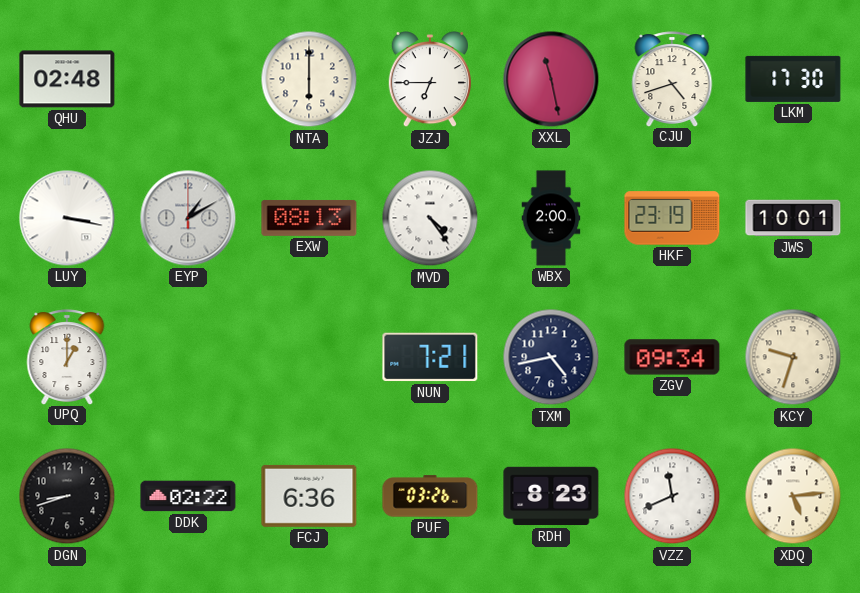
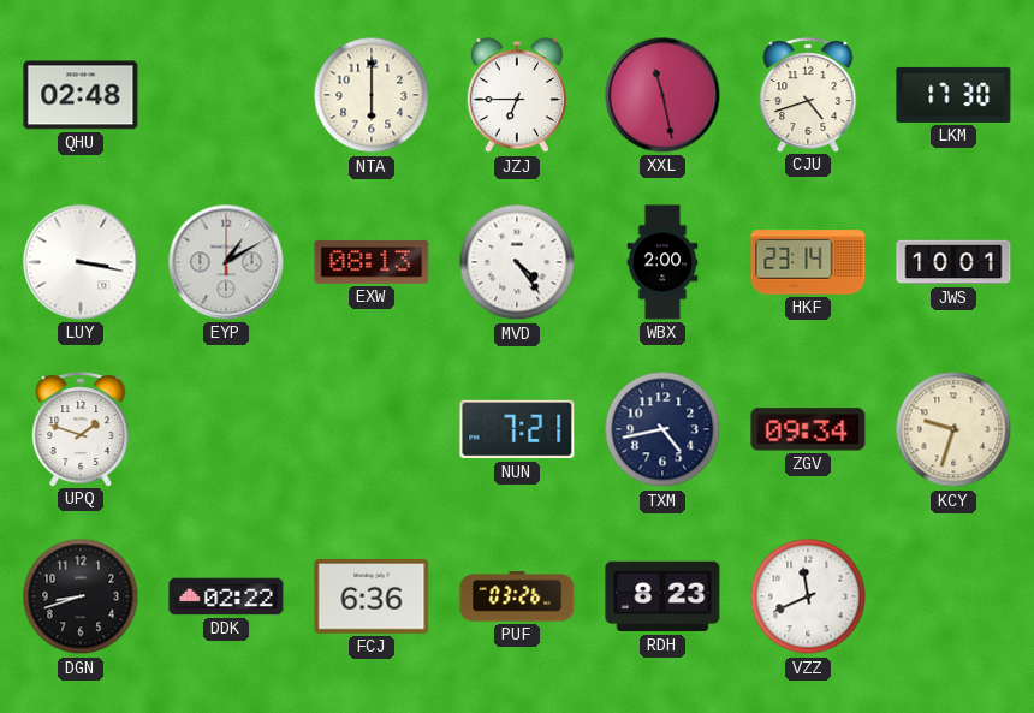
HKF: 23:19 -> 23:14
UPQ: 1:00 -> 1:48
XDQ: 5:14 -> none
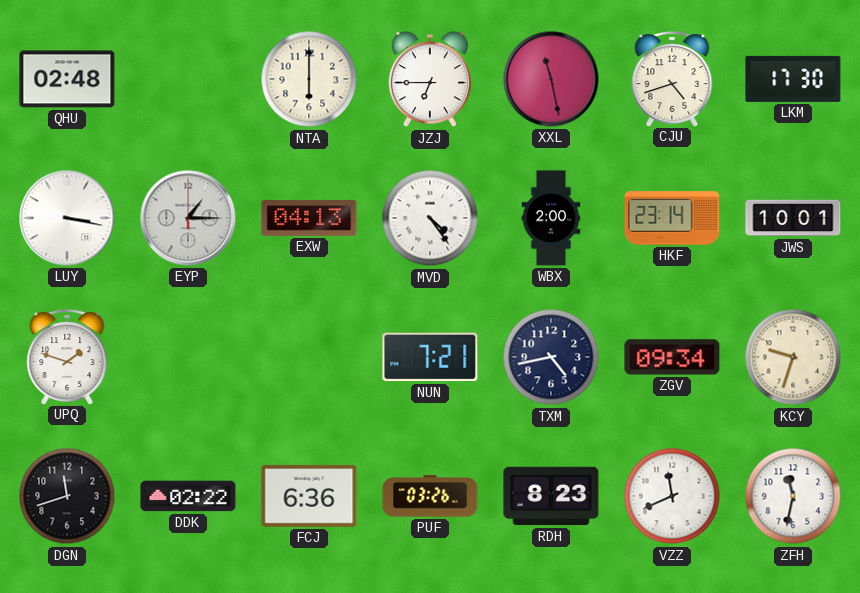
EYP: 1:10 -> 1:15
EXW: 08:13 -> 04:13
DGN: 8:42 -> 11:42
ZFH: none -> 11:32
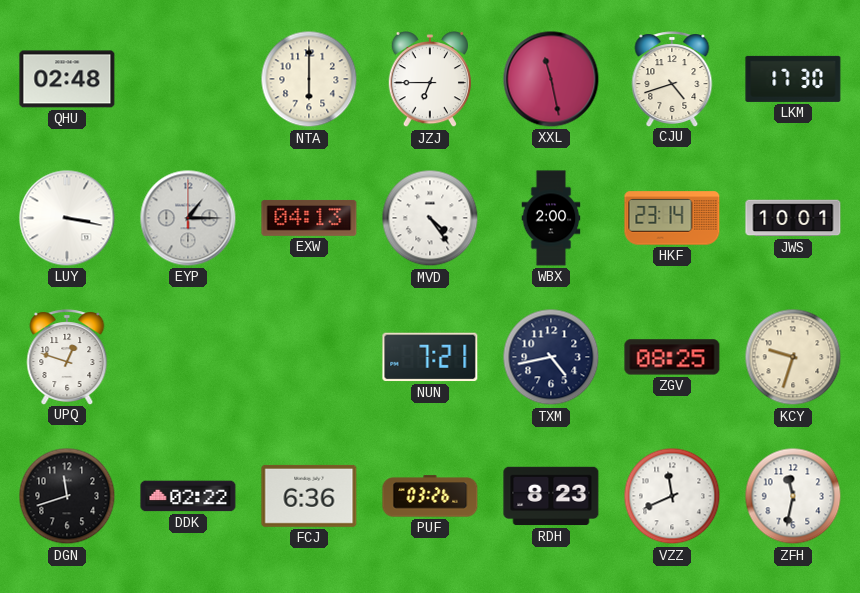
UPQ: 1:48 -> 12:48
ZGV: 09:34 -> 08:25
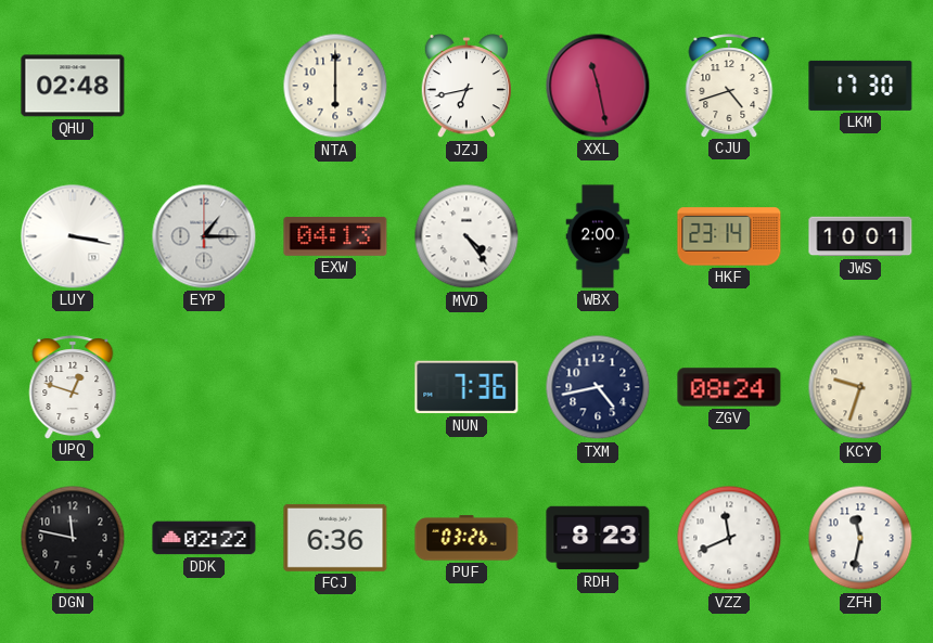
JZJ: 6:45 -> 6:43
NUN: 7:21 -> 7:36
ZGV: 08:25 -> 08:24
DGN: 11:42 -> 11:47
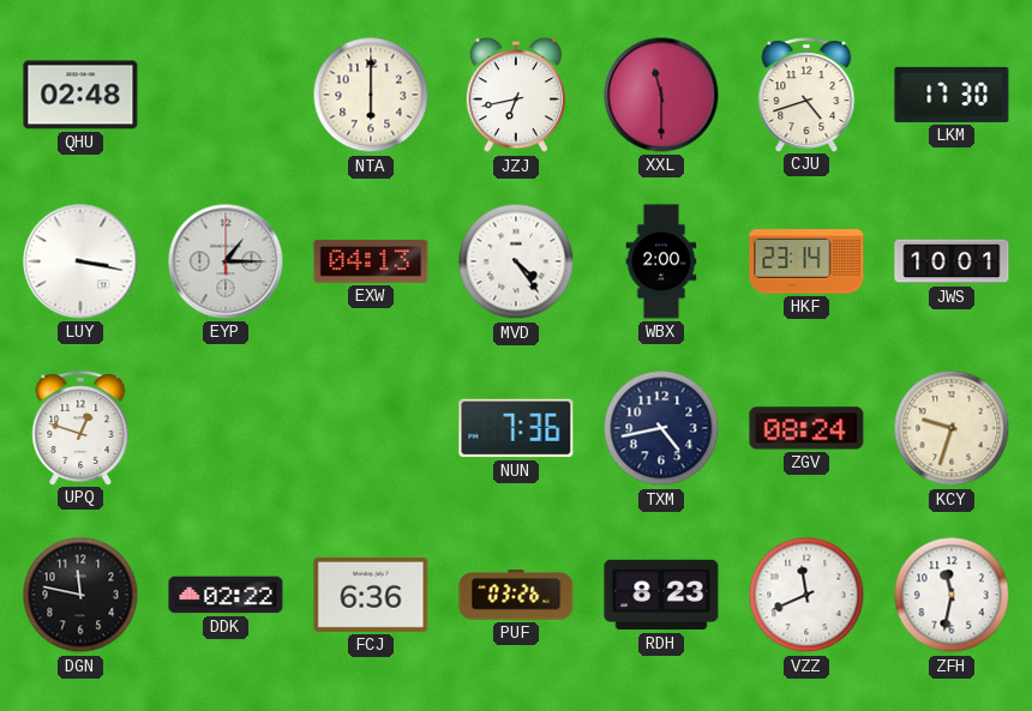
XXL: 11:28 -> 11:30
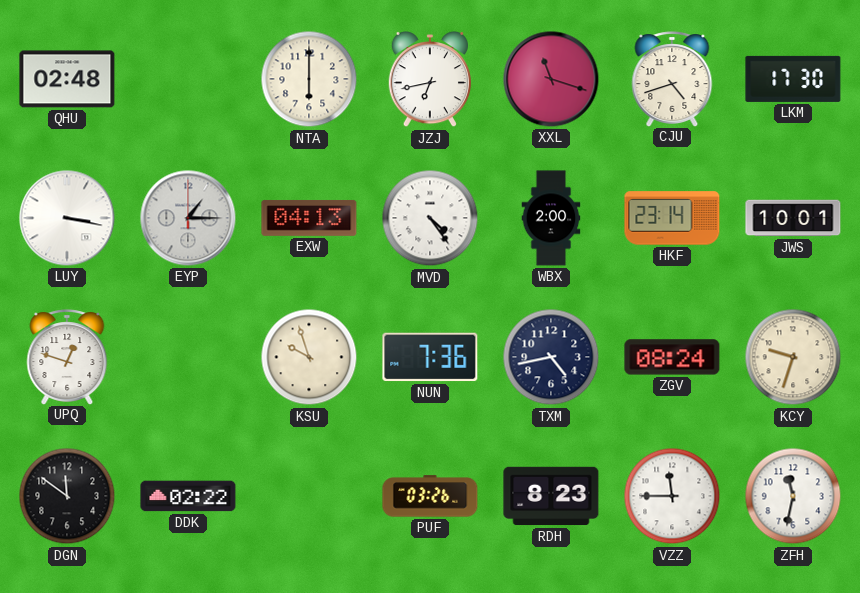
XXL: 11:30 -> 11:18
KSU: none -> 9:57
DGN: 11:47 -> 11:51
FCJ: 6:36 -> none
VZZ: 11:41 -> 11:45
